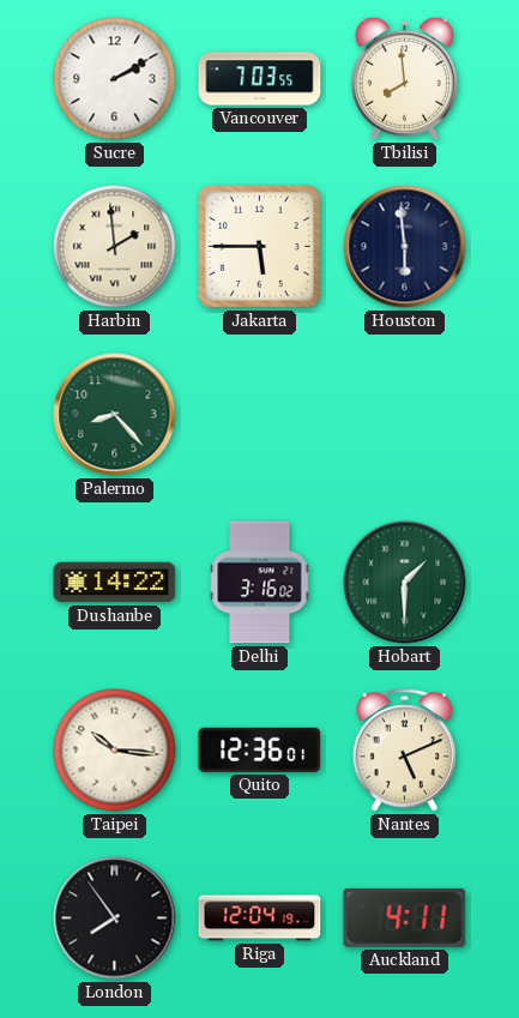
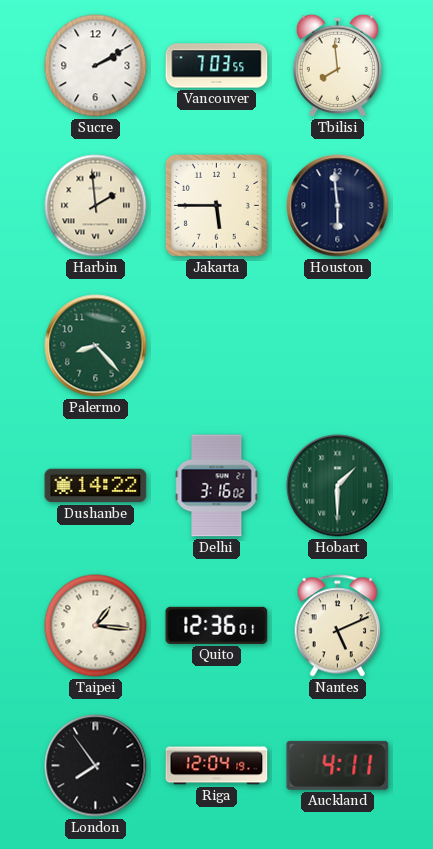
Taipei: 10:16 -> 1:16
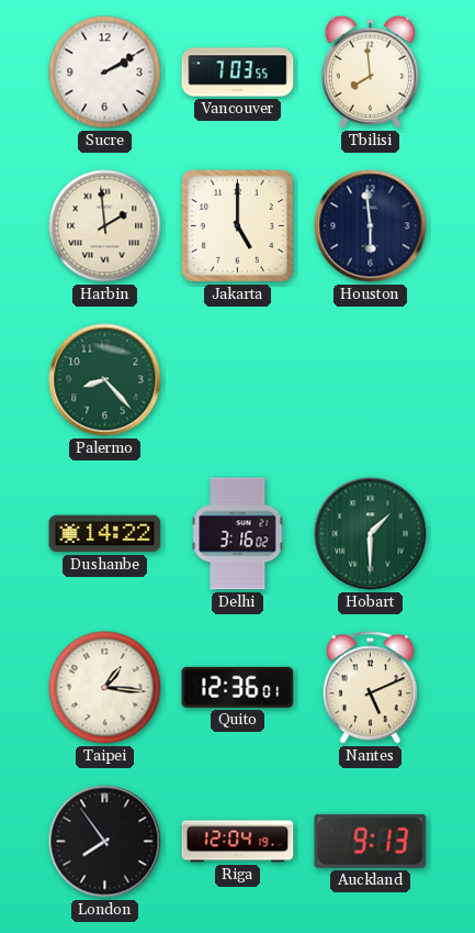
Jakarta: 5:45 -> 5:00
Auckland: 4:11 -> 9:13
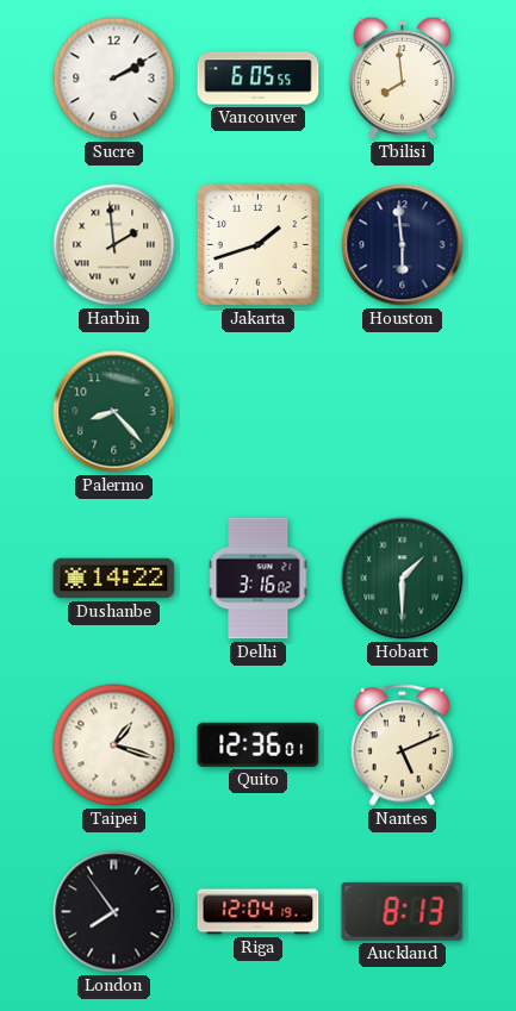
Vancouver: 7:03 -> 6:05
Jakarta: 5:00 -> 1:42
Taipei: 1:16 -> 1:18
Auckland: 9:13 -> 8:13
